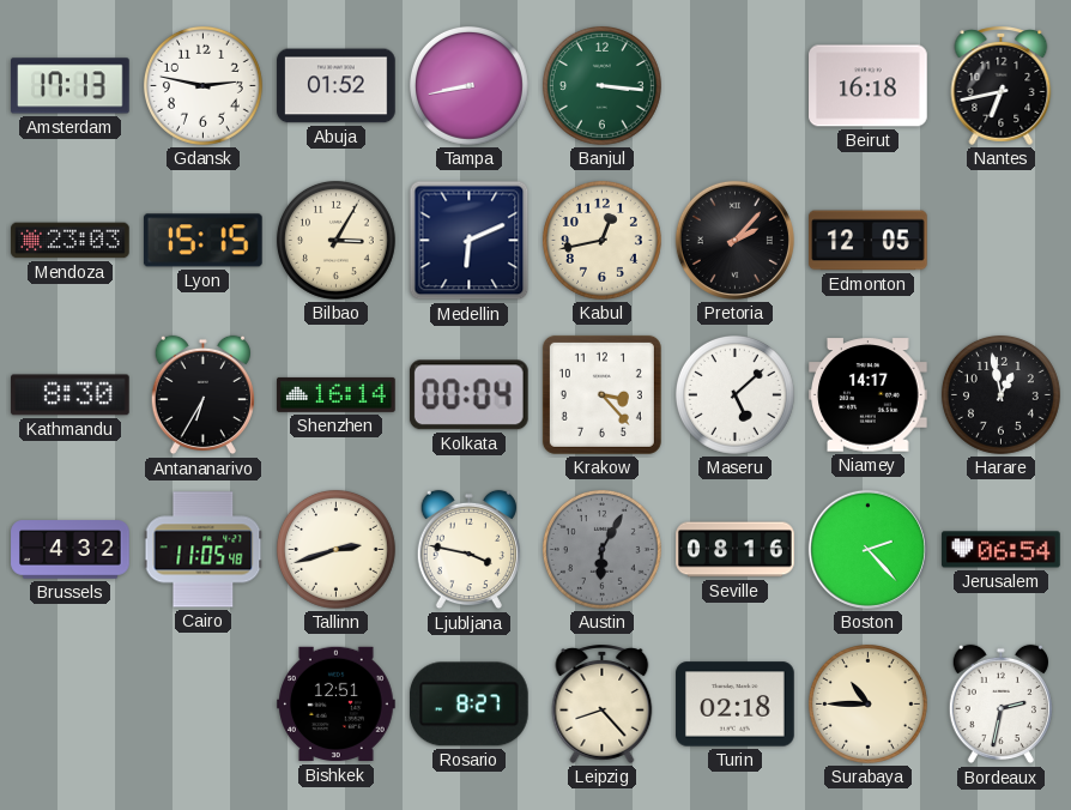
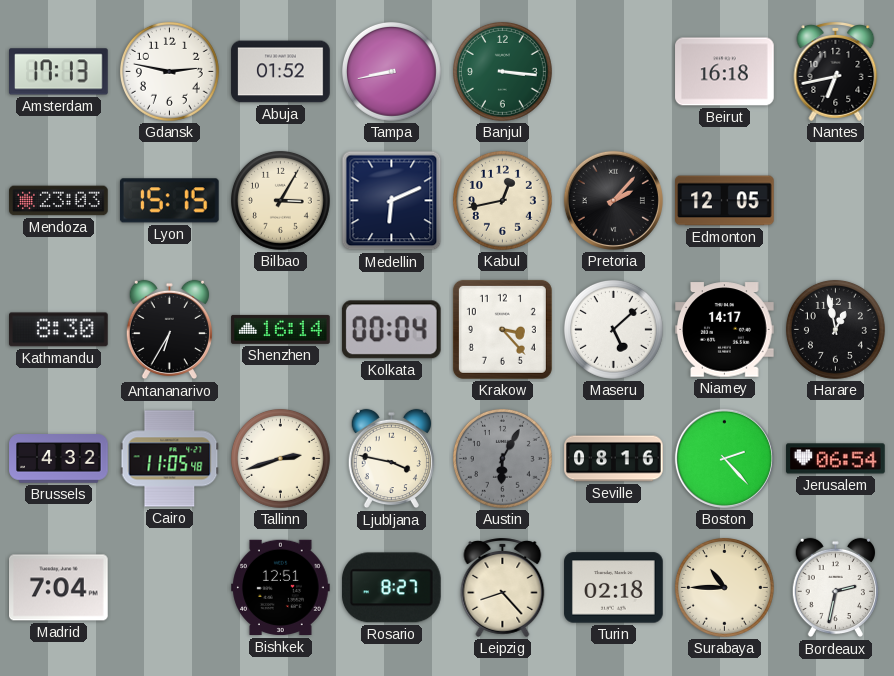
Madrid: none -> 7:04
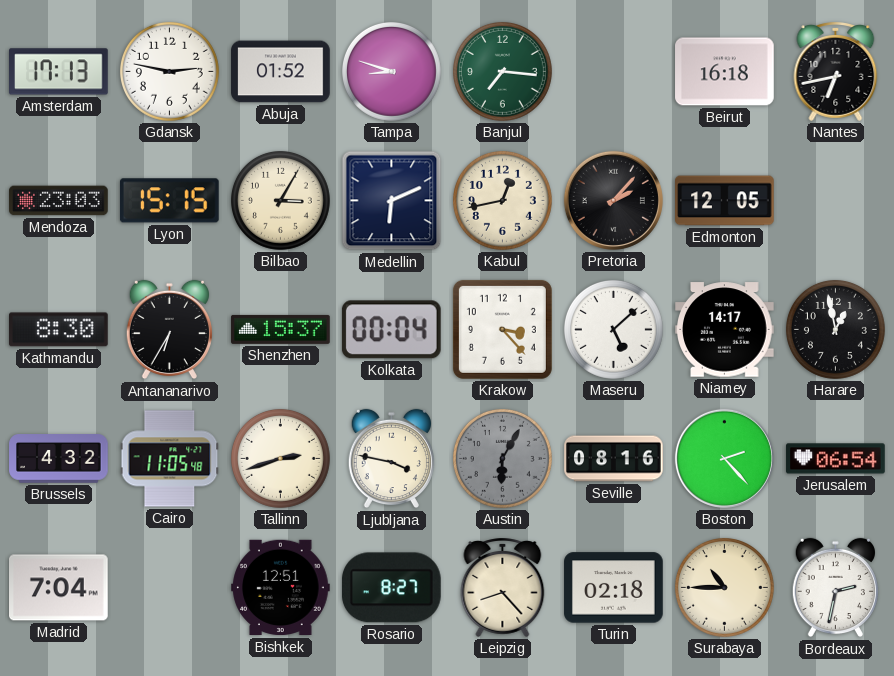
Tampa: 8:43 -> 8:48
Banjul: 3:16 -> 7:16
Shenzhen: 16:14 -> 15:37
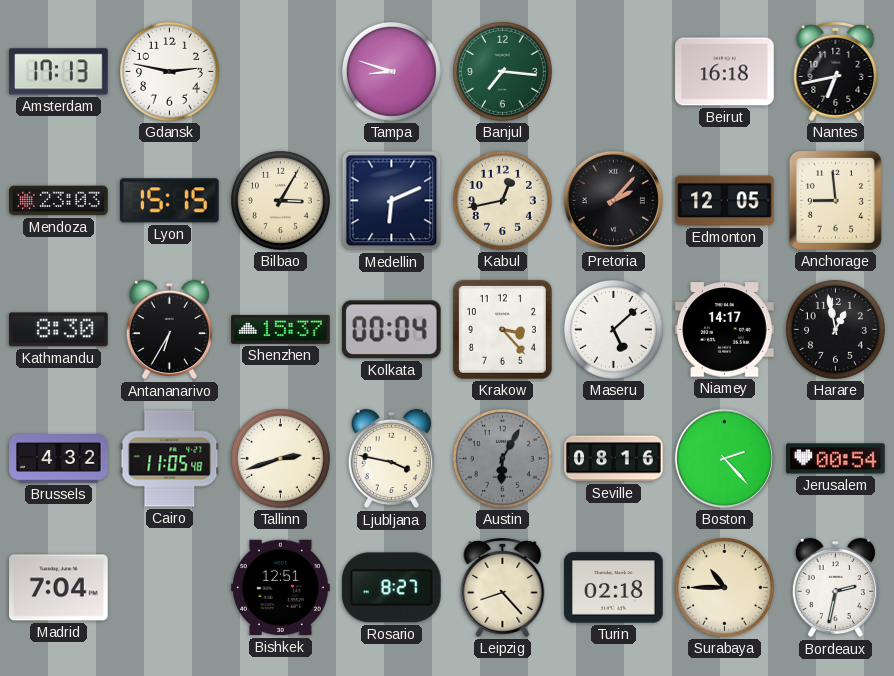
Abuja: 01:52 -> none
Anchorage: none -> 8:59
Jerusalem: 06:54 -> 00:54
